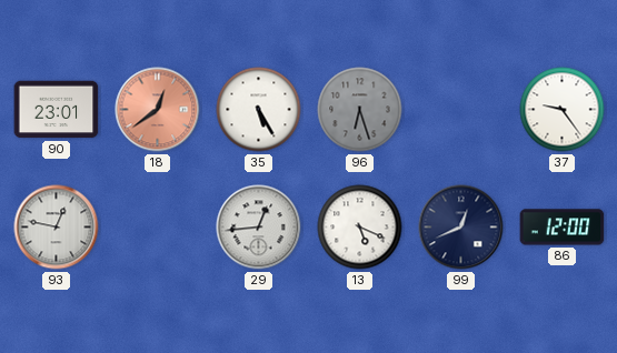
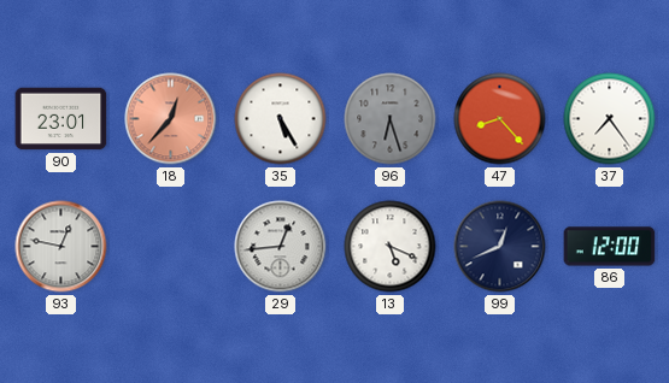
18: 12:39 -> 12:37
47: none -> 8:23
37: 9:24 -> 7:24
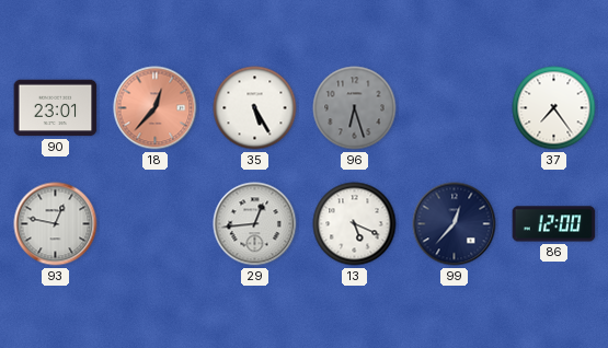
47: 8:23 -> none
99: 12:41 -> 12:37
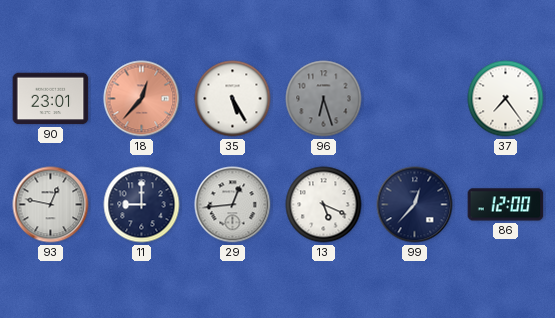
11: none -> 9:00
